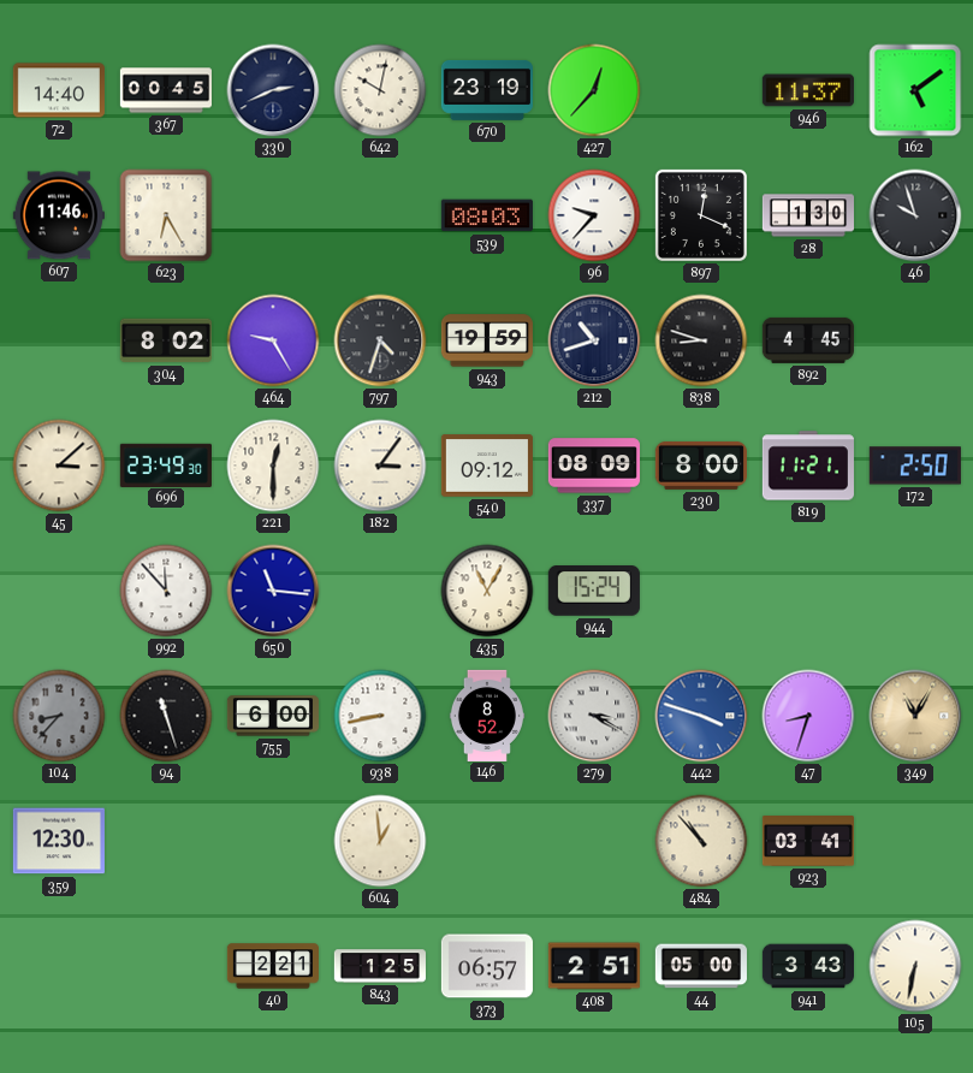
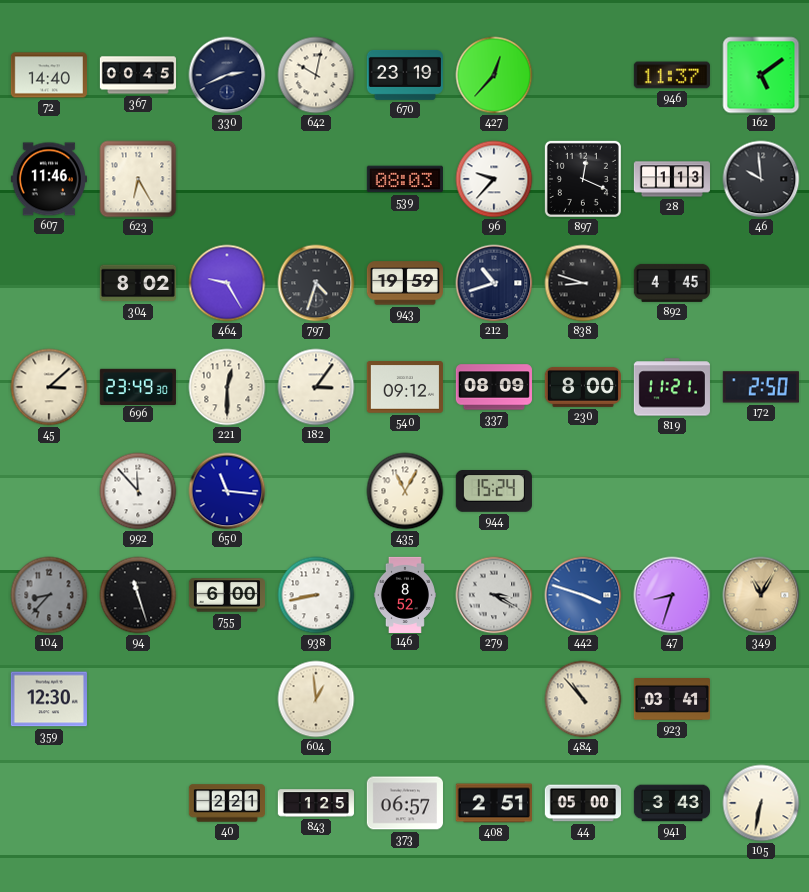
28: 1:30 -> 1:13
46: 9:57 -> 9:59
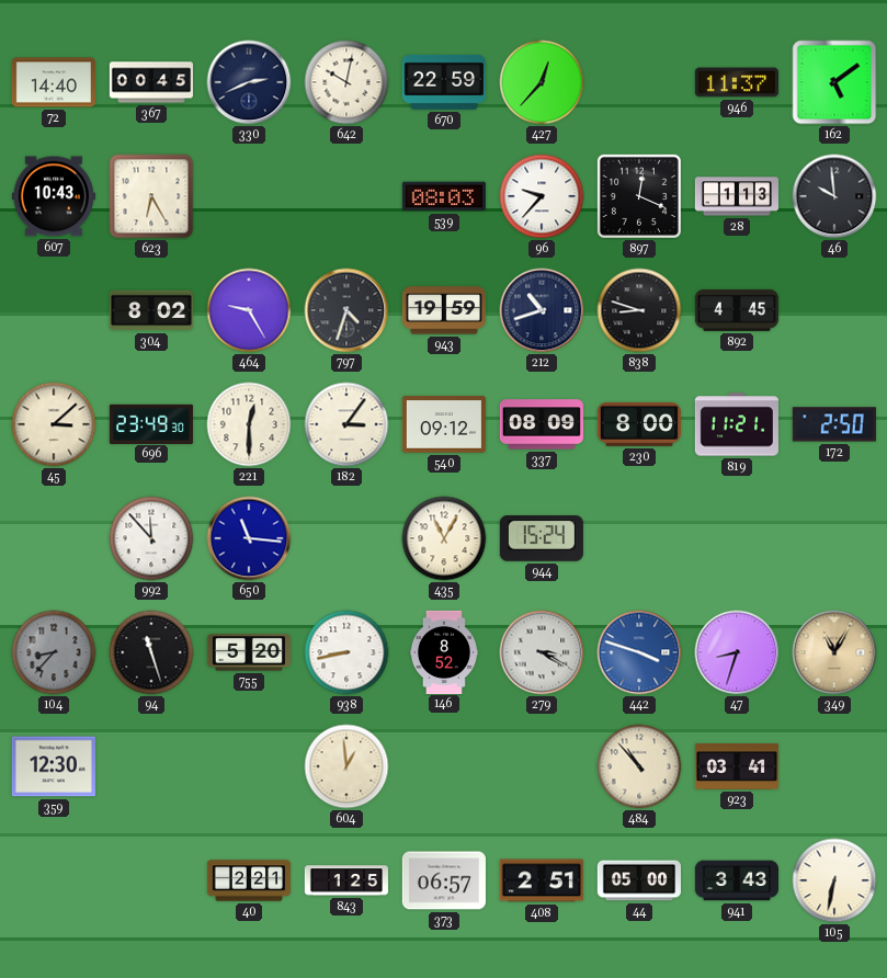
670: 23:19 -> 22:59
607: 11:46 -> 10:43
755: 6:00 -> 5:20
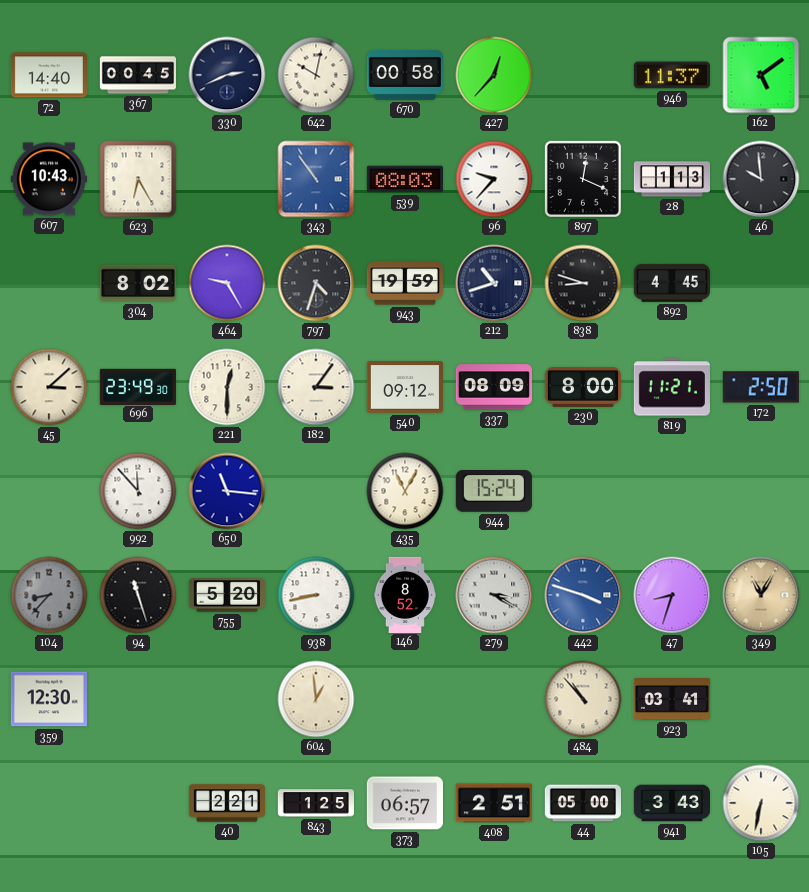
670: 22:59 -> 00:58
343: none -> 10:54
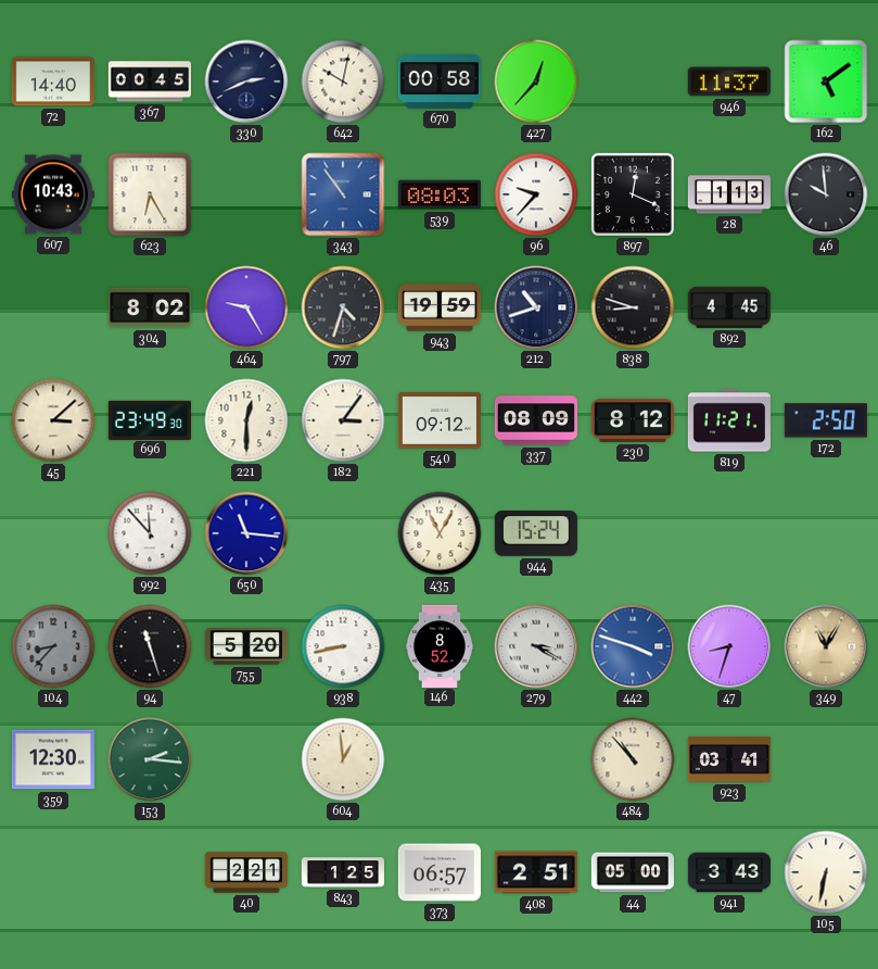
230: 8:00 -> 8:12
153: none -> 2:16
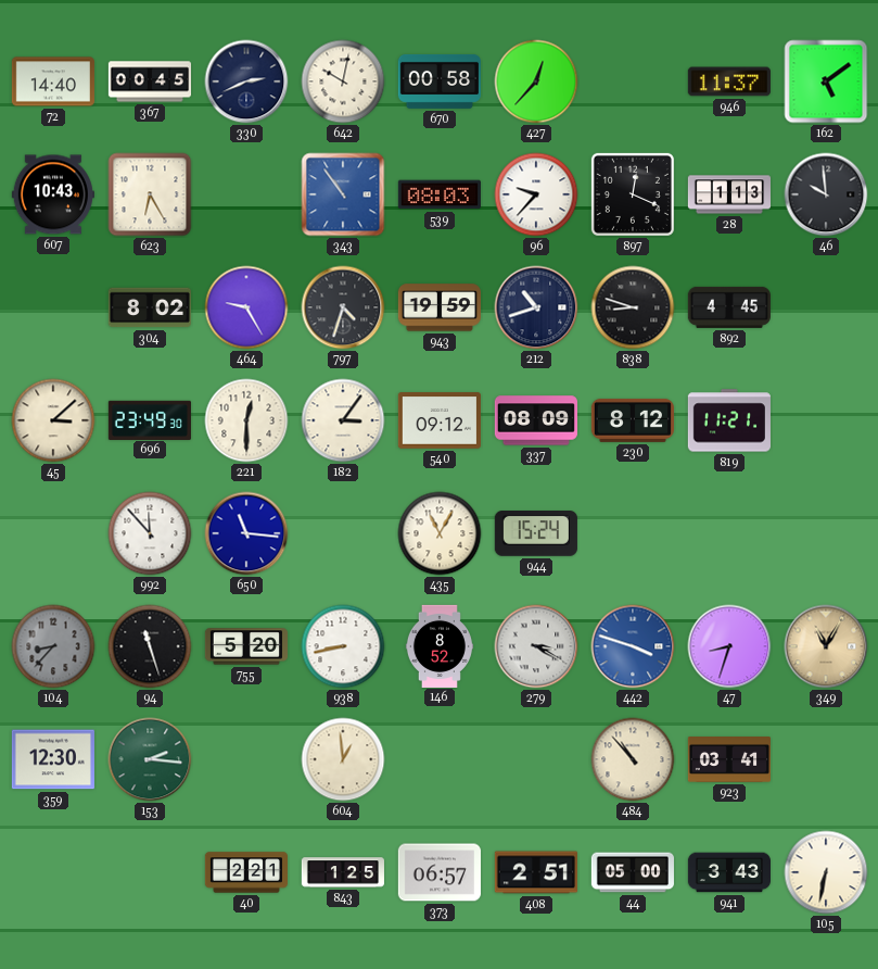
172: 2:50 -> none
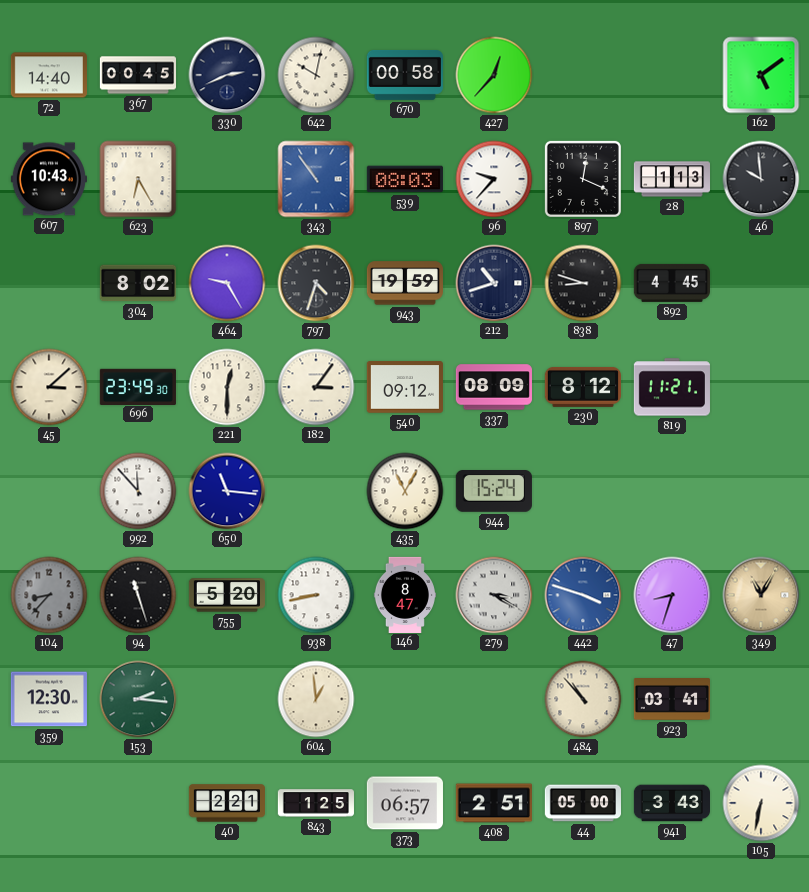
946: 11:37 -> none
146: 8:52 -> 8:47
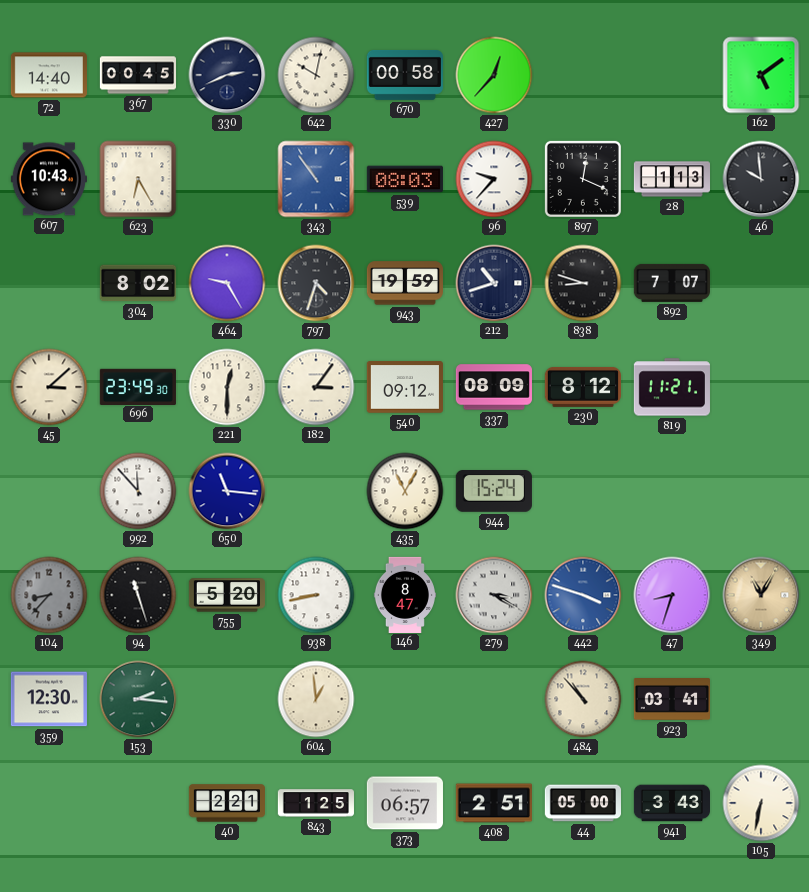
892: 4:45 -> 7:07
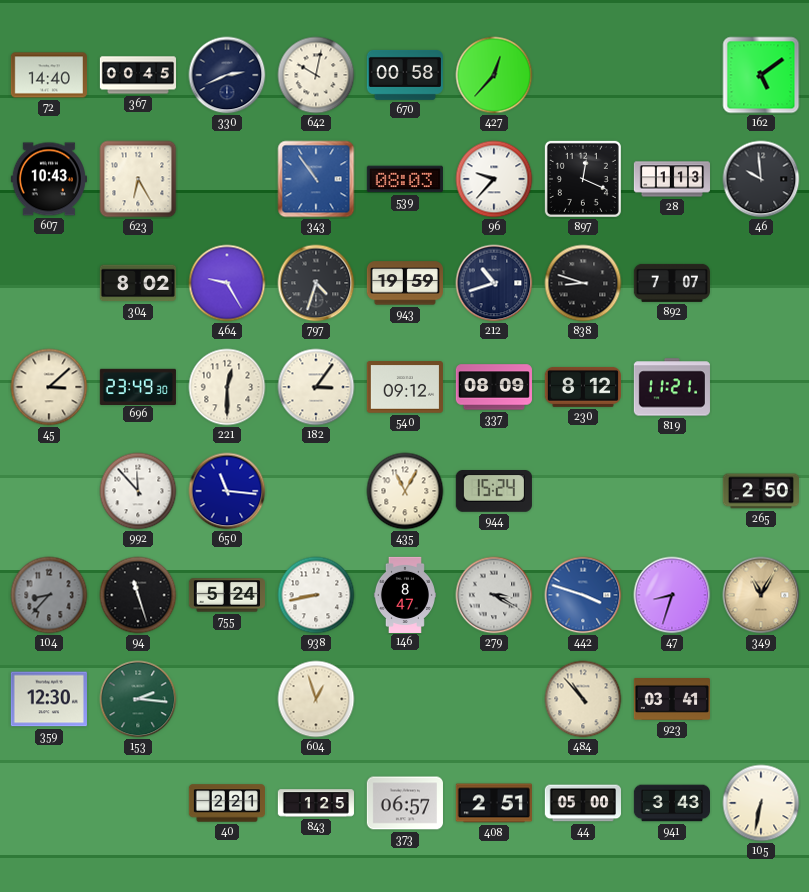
265: none -> 2:50
755: 5:20 -> 5:24
604: 12:59 -> 12:57
